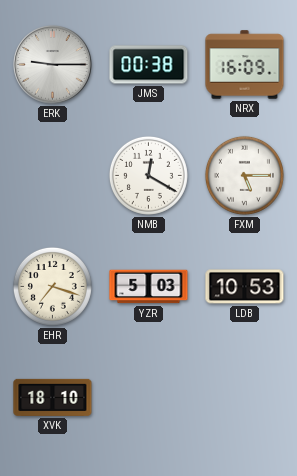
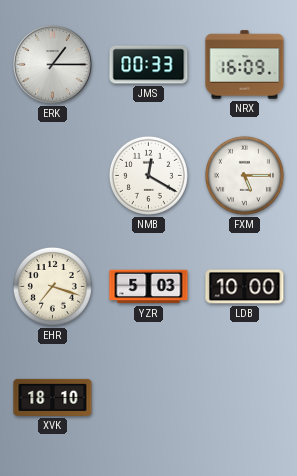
ERK: 9:15 -> 1:15
JMS: 00:38 -> 00:33
LDB: 10:53 -> 10:00
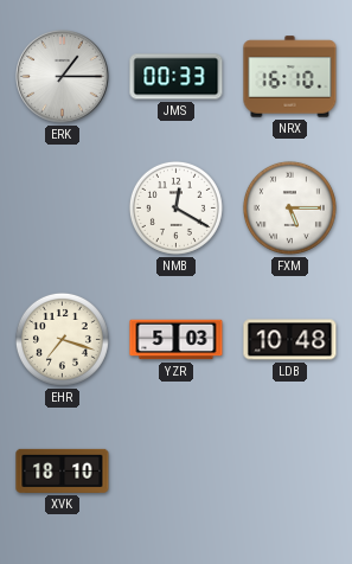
NRX: 16:09 -> 16:10
LDB: 10:00 -> 10:48
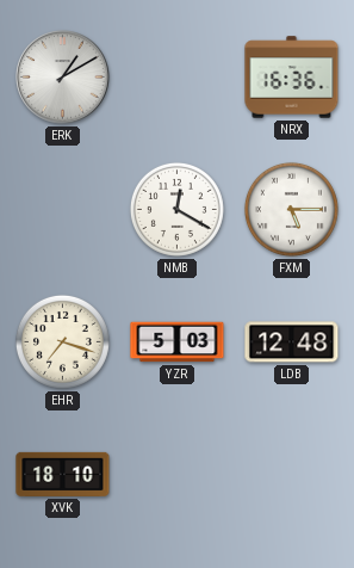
ERK: 1:15 -> 1:10
JMS: 00:33 -> none
NRX: 16:10 -> 16:36
LDB: 10:48 -> 12:48
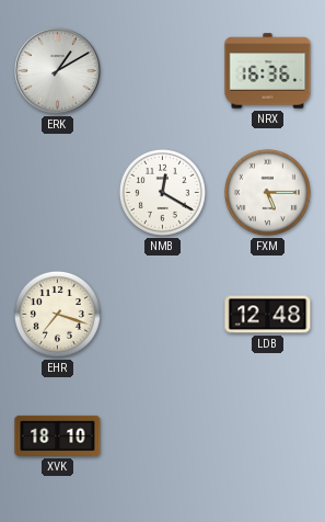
YZR: 5:03 -> none
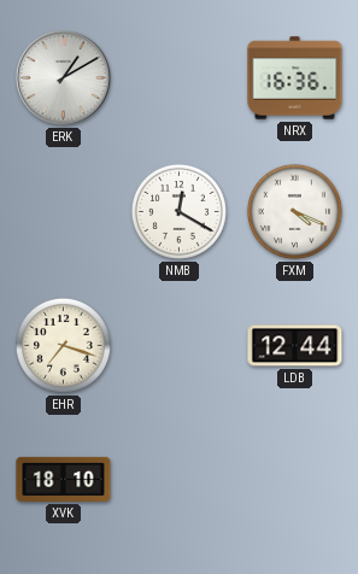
FXM: 5:15 -> 4:19
LDB: 12:48 -> 12:44
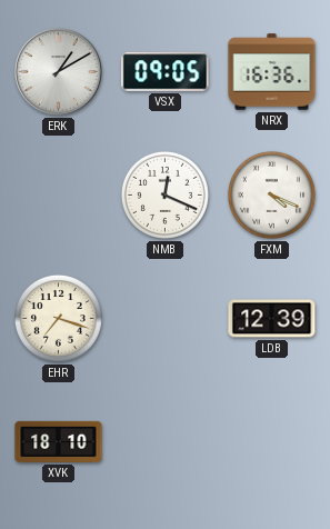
VSX: none -> 09:05
NMB: 12:20 -> 12:19
LDB: 12:44 -> 12:39
